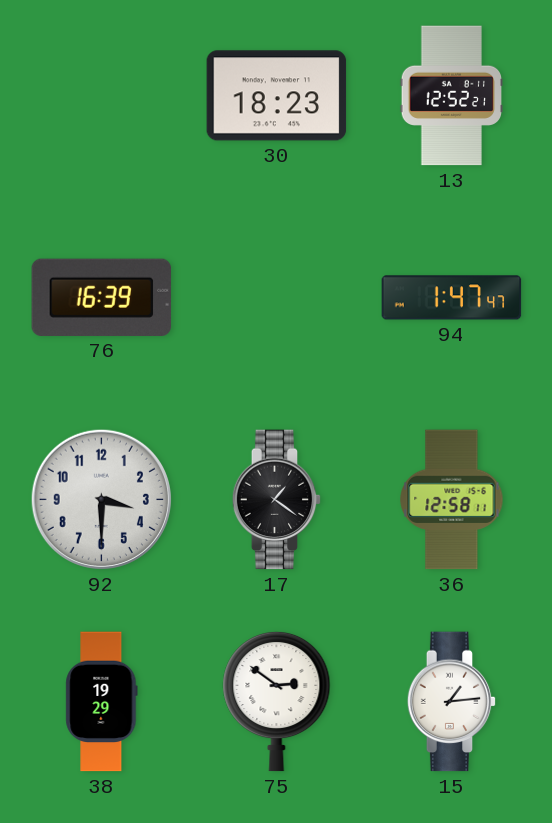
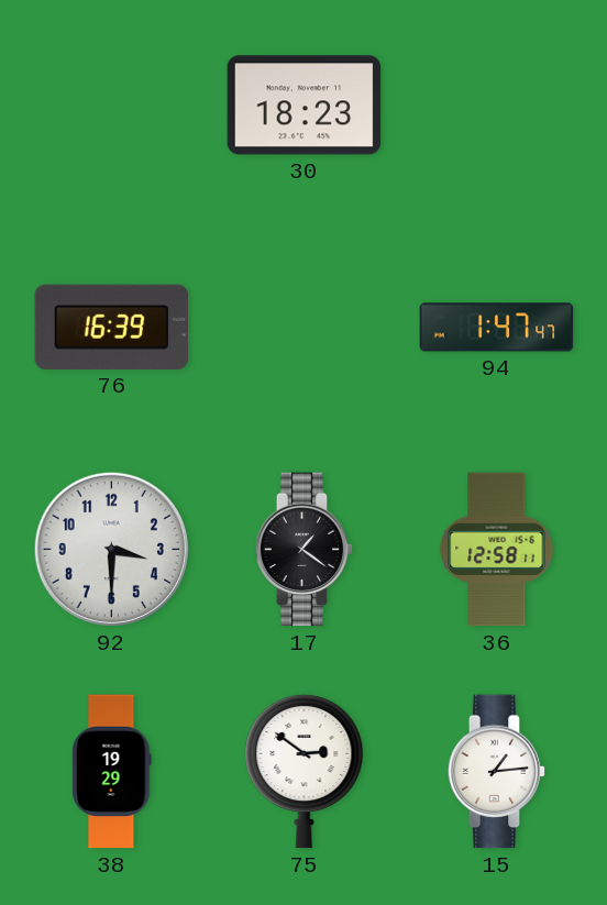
13: 12:52 -> none
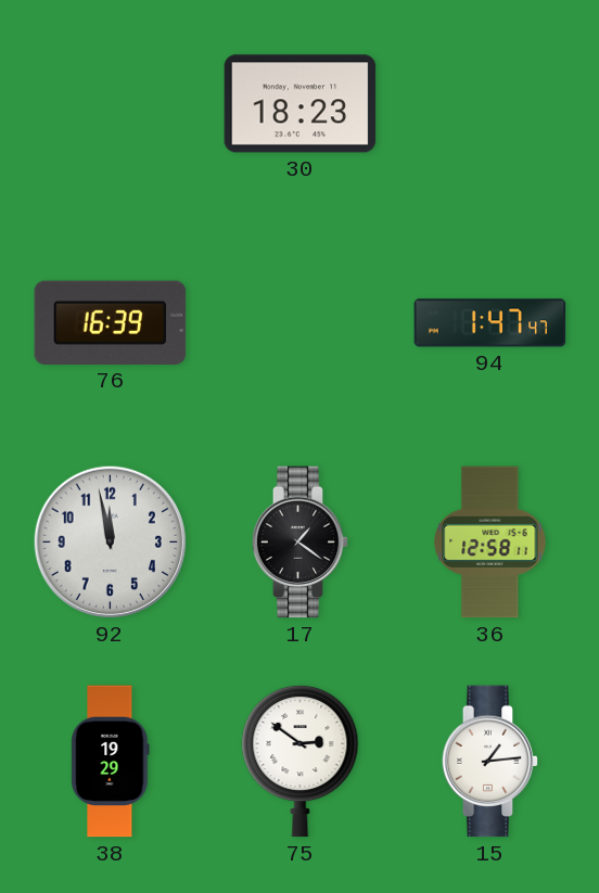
92: 3:30 -> 11:58
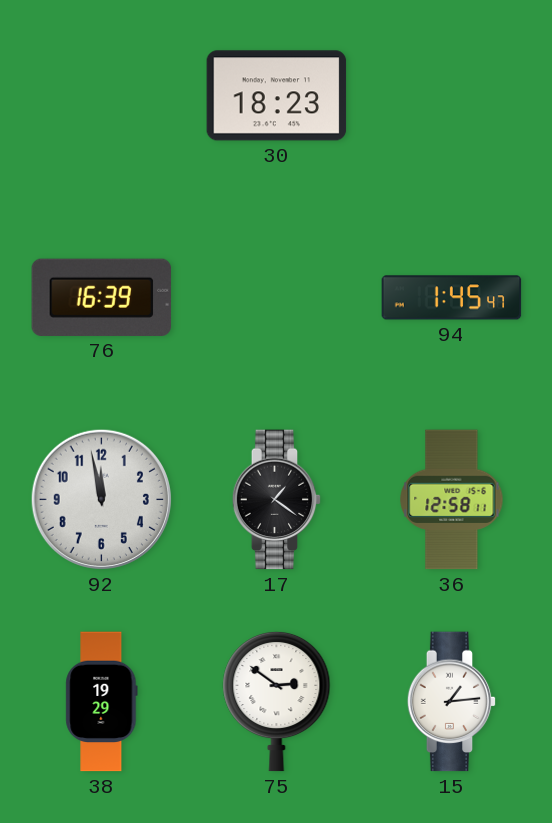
94: 1:47 -> 1:45
